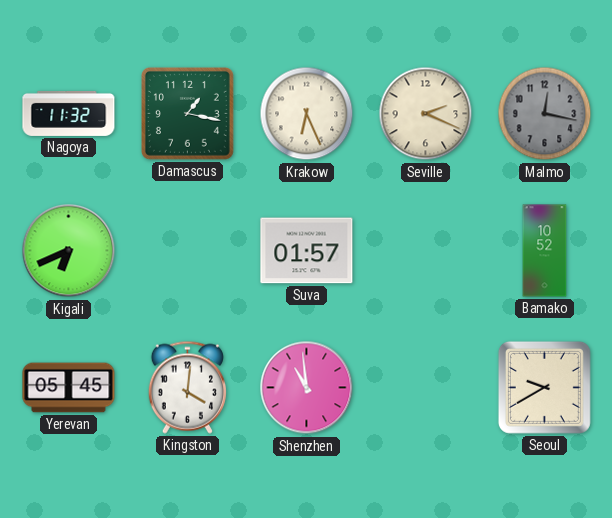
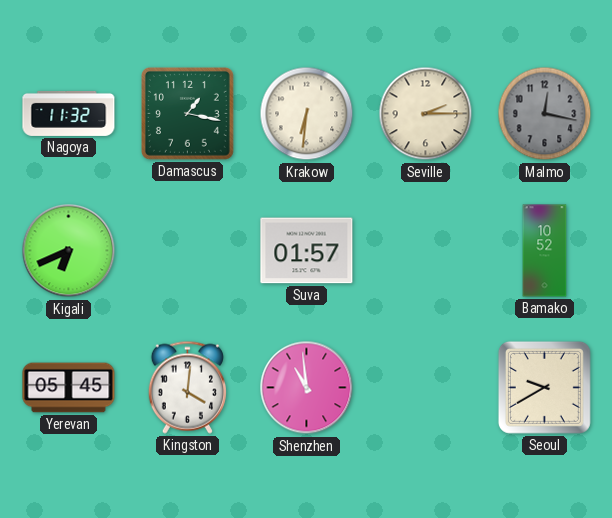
Krakow: 6:26 -> 6:31
Seville: 2:19 -> 2:15
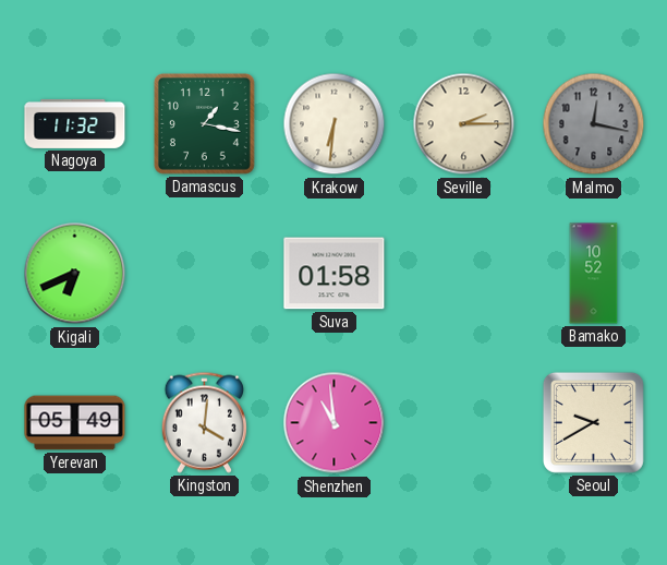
Suva: 01:57 -> 01:58
Yerevan: 05:45 -> 05:49
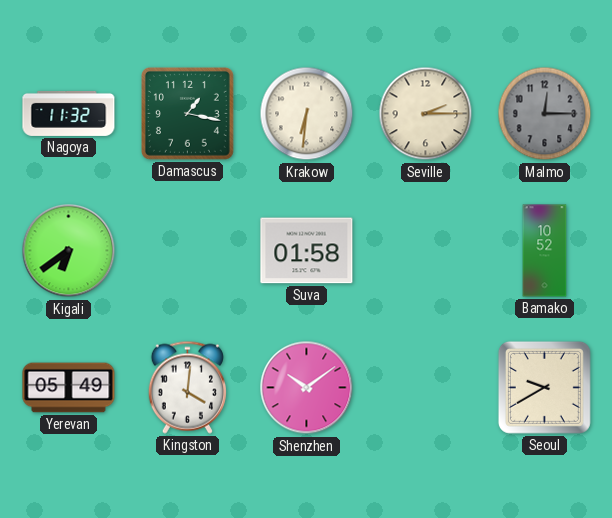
Malmo: 12:17 -> 12:15
Kigali: 6:41 -> 6:39
Shenzhen: 10:59 -> 10:09
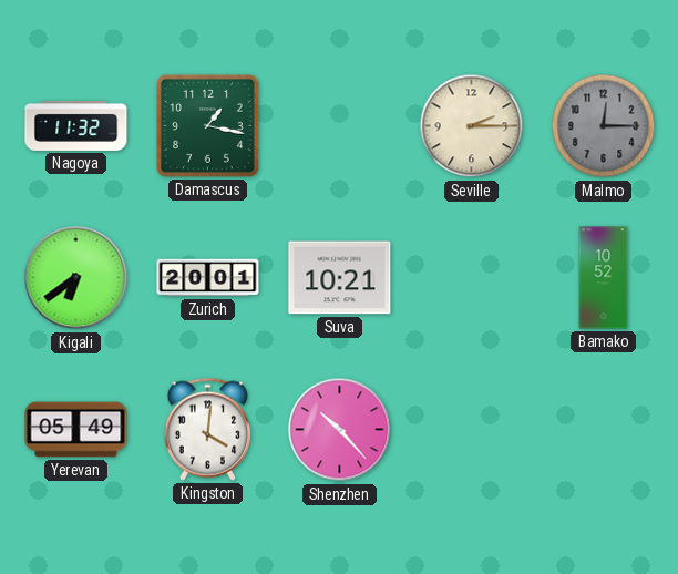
Krakow: 6:31 -> none
Zurich: none -> 20:01
Suva: 01:58 -> 10:21
Shenzhen: 10:09 -> 10:23
Seoul: 9:40 -> none
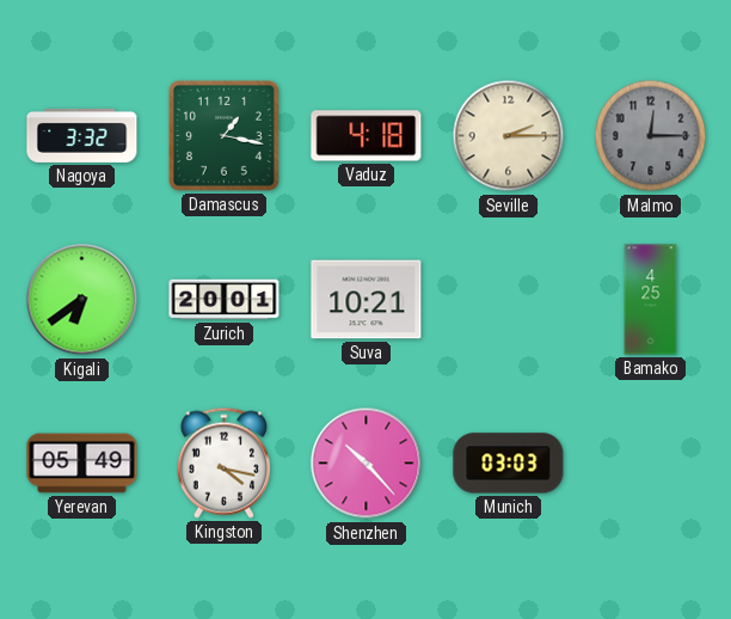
Nagoya: 11:32 -> 3:32
Vaduz: none -> 4:18
Bamako: 10:52 -> 4:25
Kingston: 4:01 -> 4:17
Munich: none -> 03:03
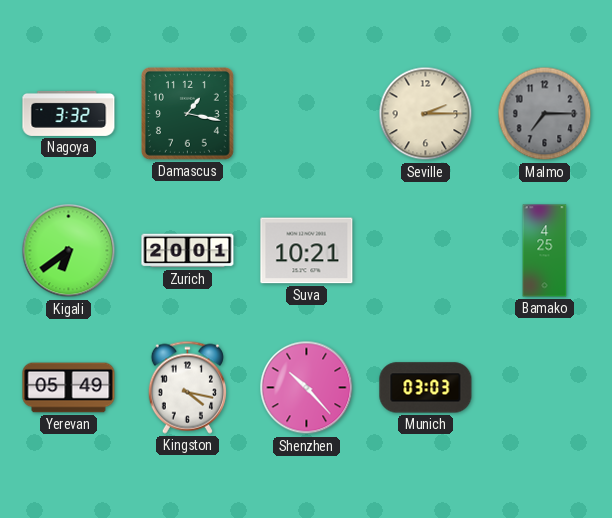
Vaduz: 4:18 -> none
Malmo: 12:15 -> 7:15
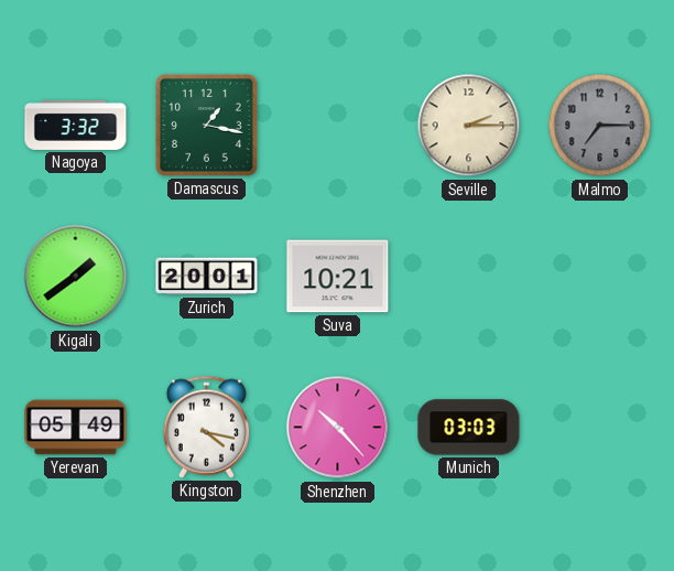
Kigali: 6:39 -> 1:39
Bamako: 4:25 -> none
